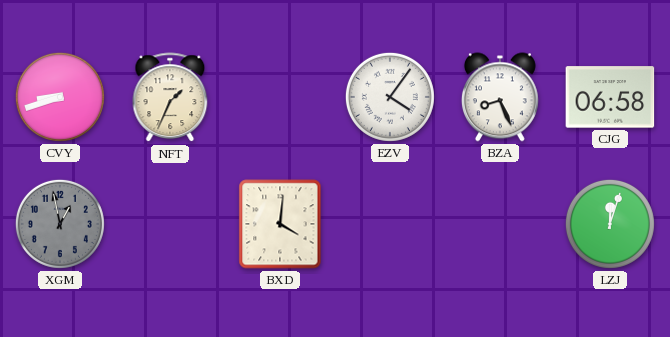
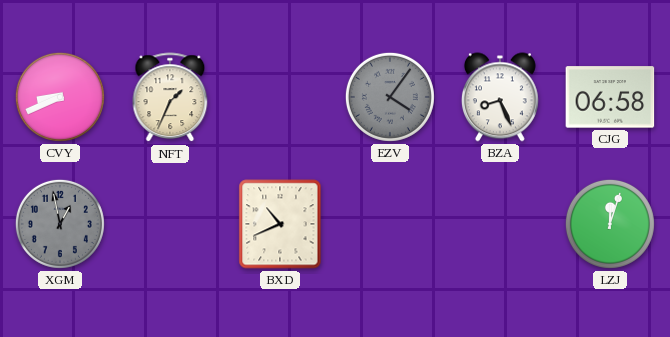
CVY: 8:42 -> 8:41
EZV dial: white -> grey
BXD: 4:01 -> 10:41
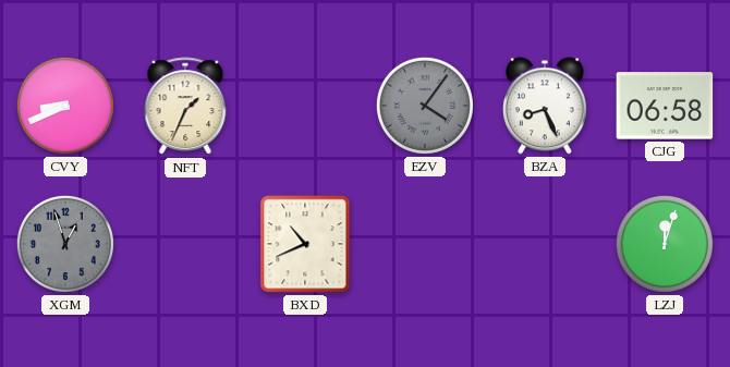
XGM: 12:58 -> 12:57
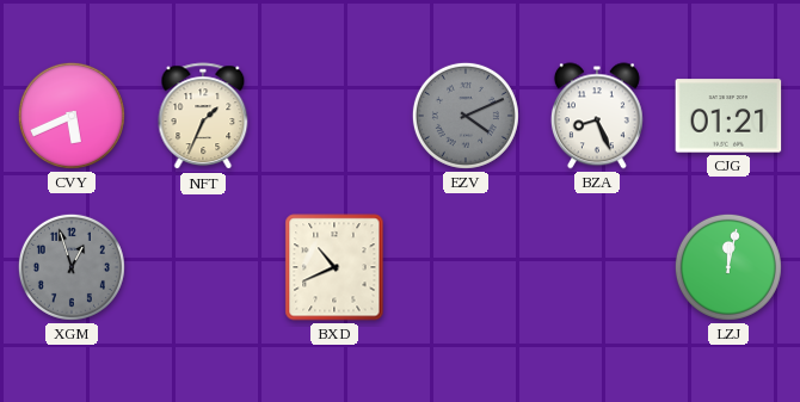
CVY: 8:41 -> 5:41
EZV: 4:06 -> 4:11
CJG: 06:58 -> 01:21
LZJ: 12:03 -> 12:02
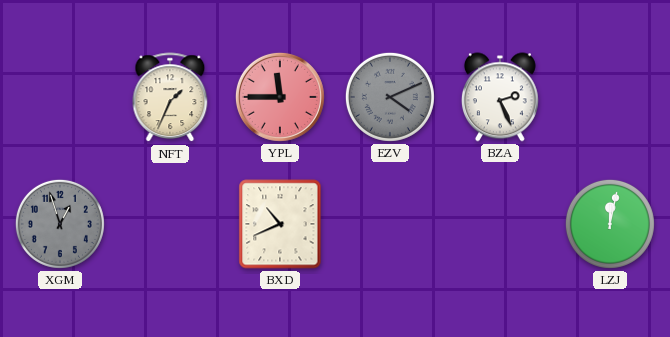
CVY: 5:41 -> none
YPL: none -> 11:45
BZA: 8:26 -> 2:26
CJG: 01:21 -> none
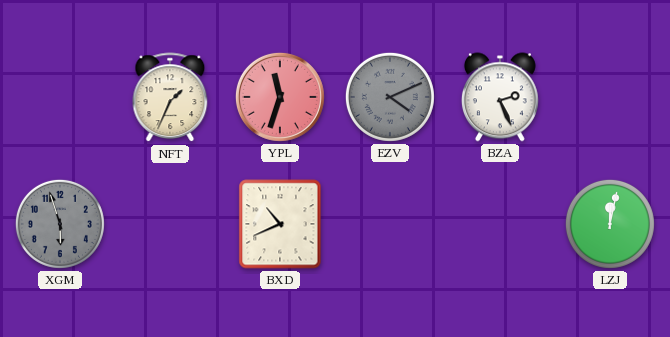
YPL: 11:45 -> 11:33
XGM: 12:57 -> 5:57
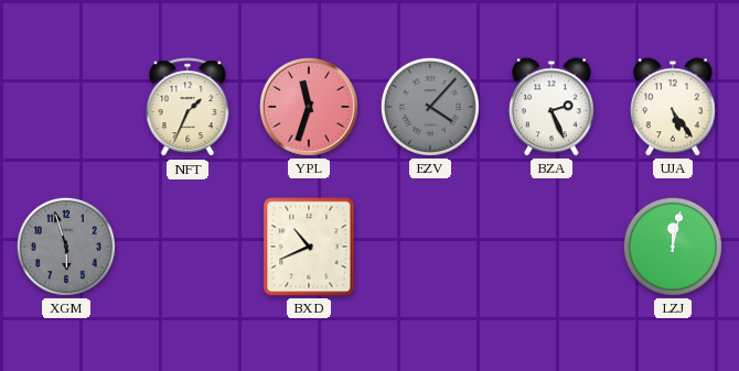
EZV: 4:11 -> 4:07
UJA: none -> 5:24
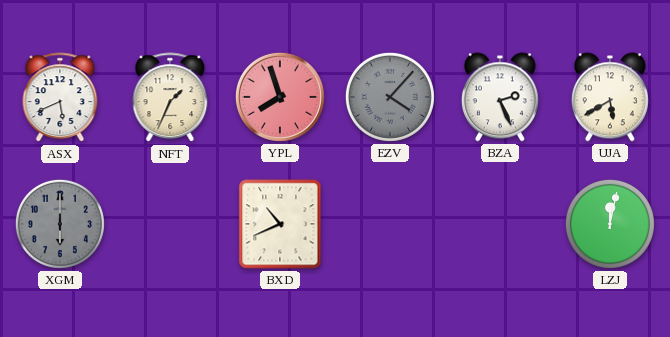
ASX: none -> 5:41
YPL: 11:33 -> 7:57
UJA: 5:24 -> 5:40
XGM: 5:57 -> 6:00
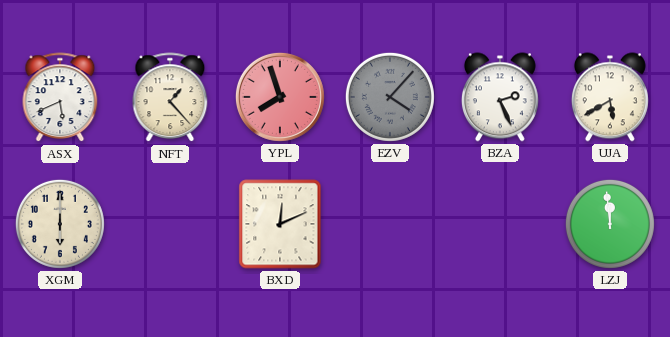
NFT: 1:34 -> 1:23
XGM dial: grey -> cream
BXD: 10:41 -> 12:11
LZJ: 12:02 -> 11:59
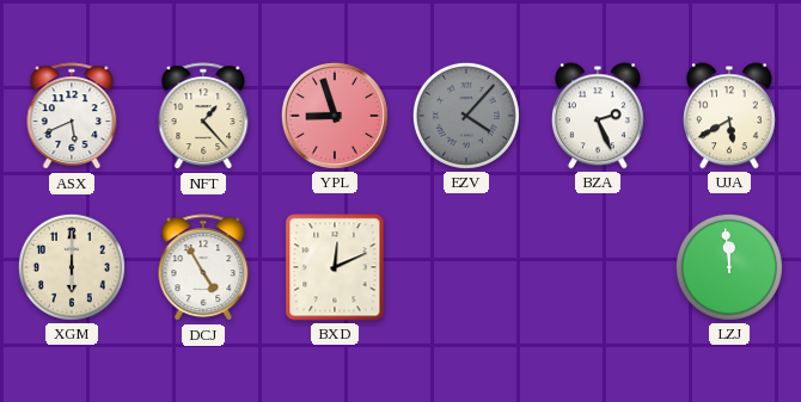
YPL: 7:57 -> 8:57
DCJ: none -> 4:55
